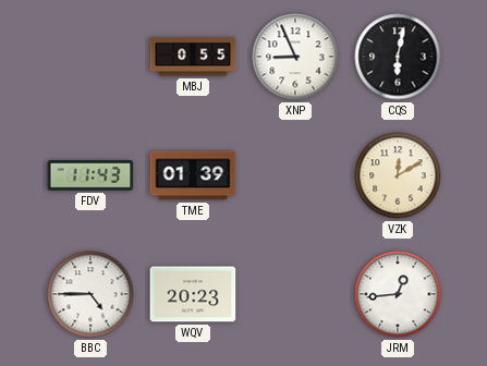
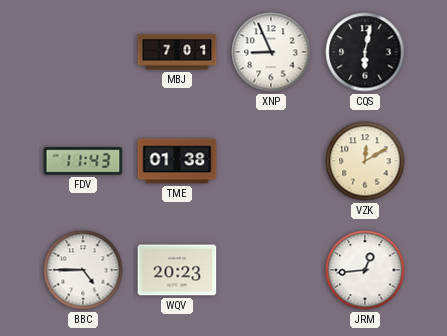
MBJ: 0:55 -> 7:01
TME: 01:39 -> 01:38
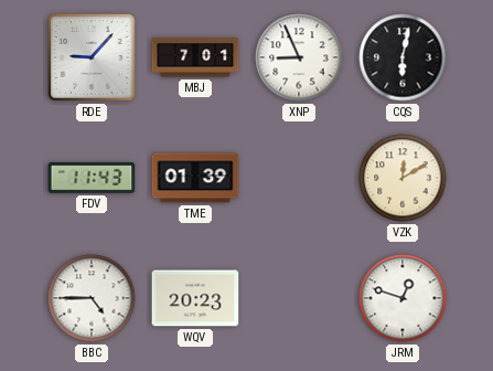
RDE: none -> 9:07
TME: 01:38 -> 01:39
JRM: 12:44 -> 12:48
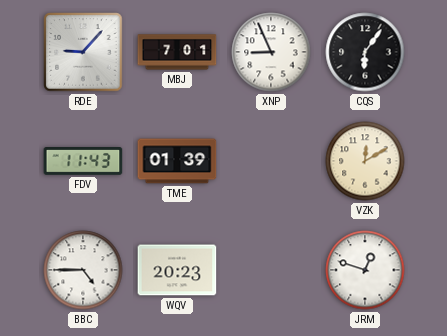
CQS: 6:02 -> 6:06
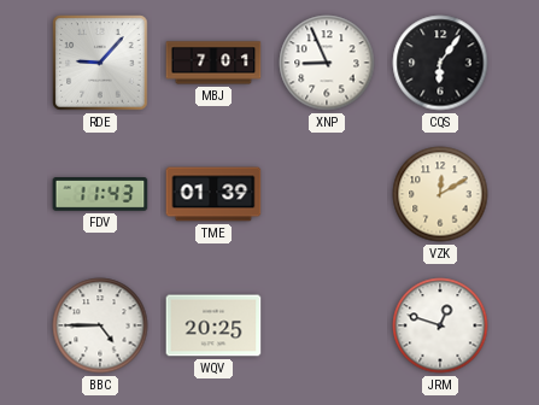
WQV: 20:23 -> 20:25
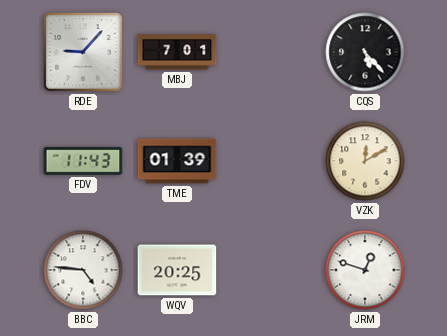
XNP: 8:56 -> none
CQS: 6:06 -> 5:23
BBC: 4:45 -> 4:46
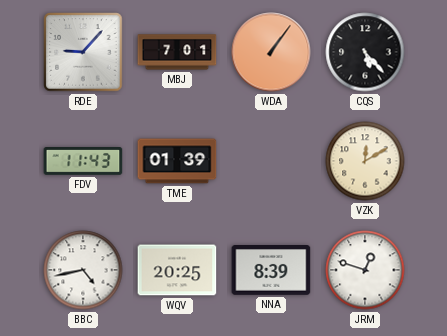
WDA: none -> 1:06
BBC: 4:46 -> 4:43
NNA: none -> 8:39
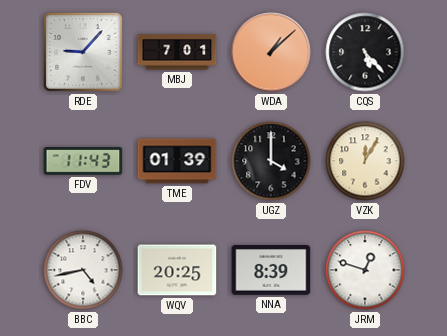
WDA: 1:06 -> 1:08
UGZ: none -> 4:00
VZK: 12:10 -> 12:05
